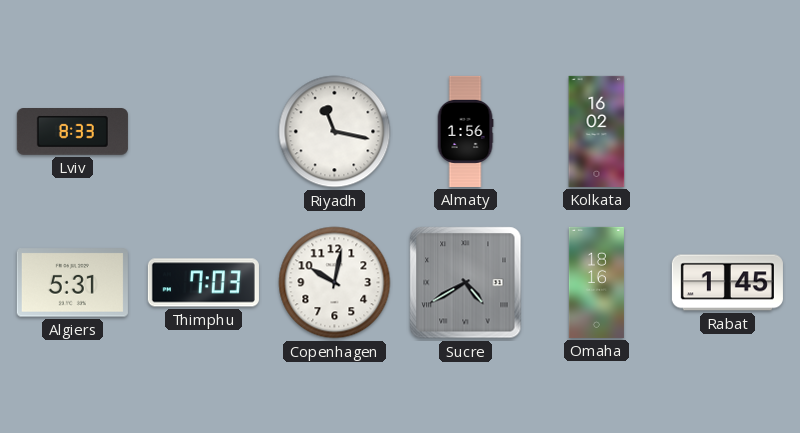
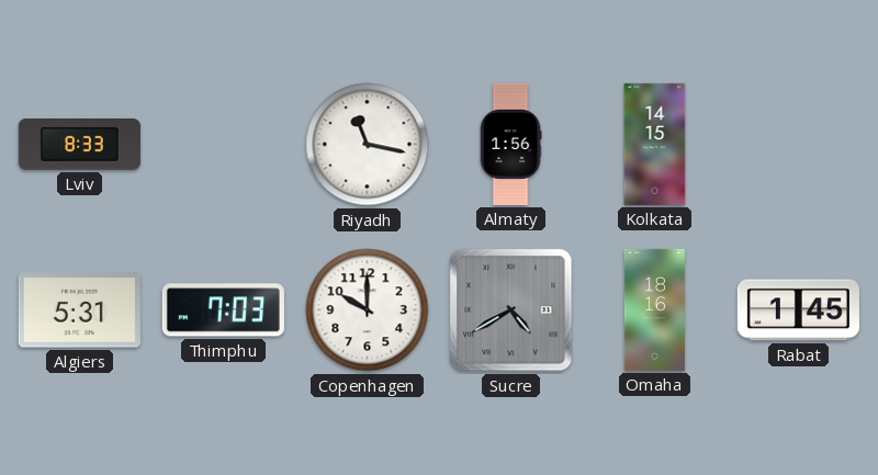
Kolkata: 16:02 -> 14:15
Copenhagen: 10:02 -> 10:00
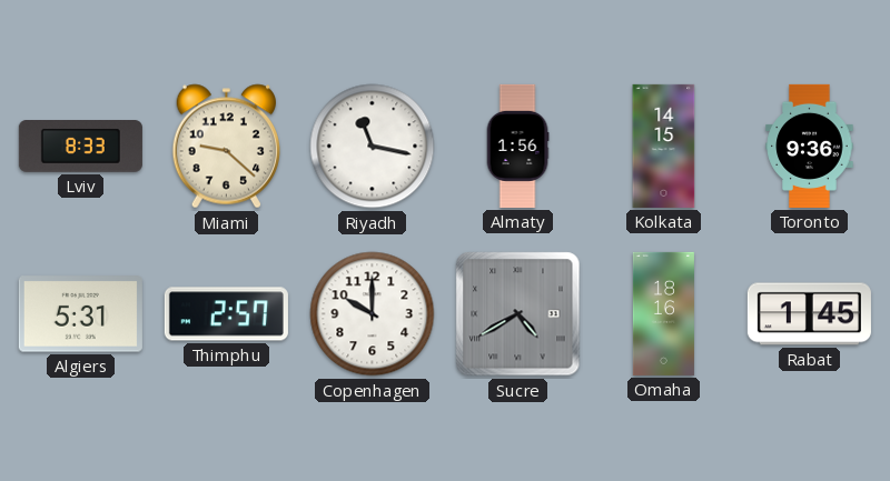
Miami: none -> 9:22
Toronto: none -> 9:36
Thimphu: 7:03 -> 2:57
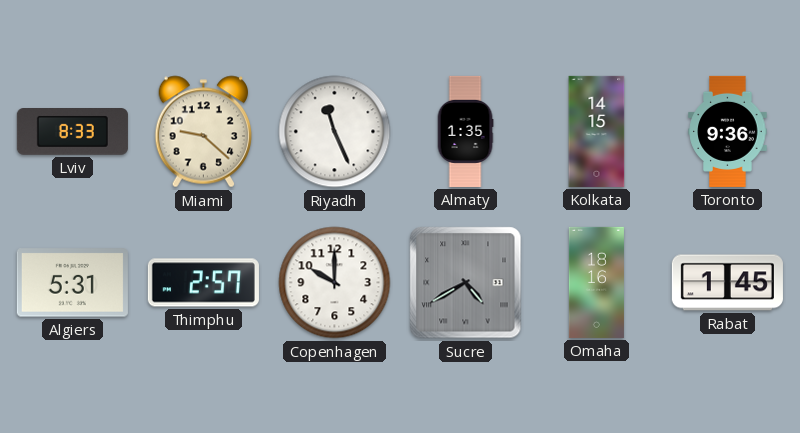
Riyadh: 11:17 -> 11:26
Almaty: 1:56 -> 1:35
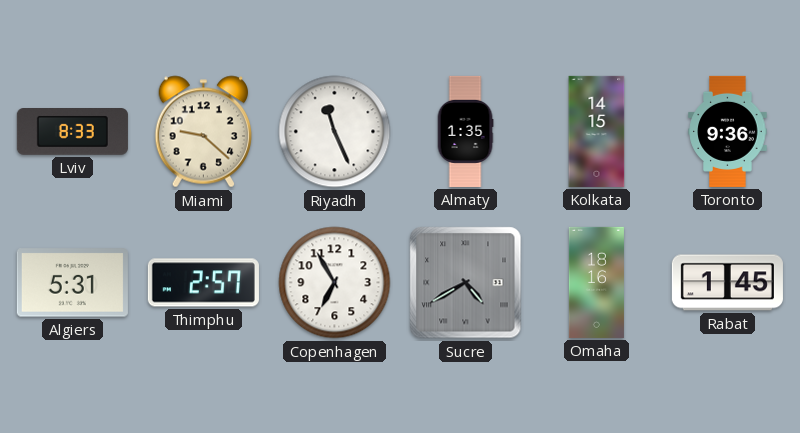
Copenhagen: 10:00 -> 6:55
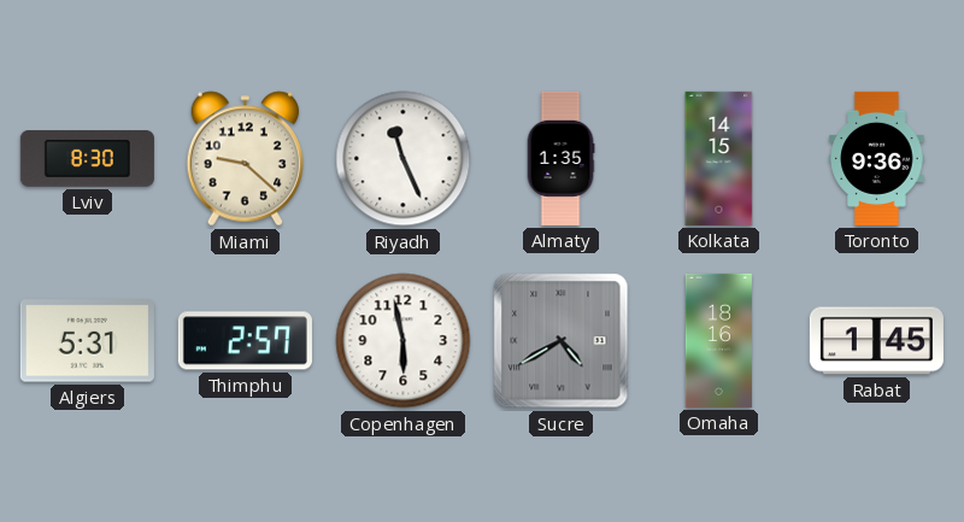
Lviv: 8:33 -> 8:30
Copenhagen: 6:55 -> 5:58
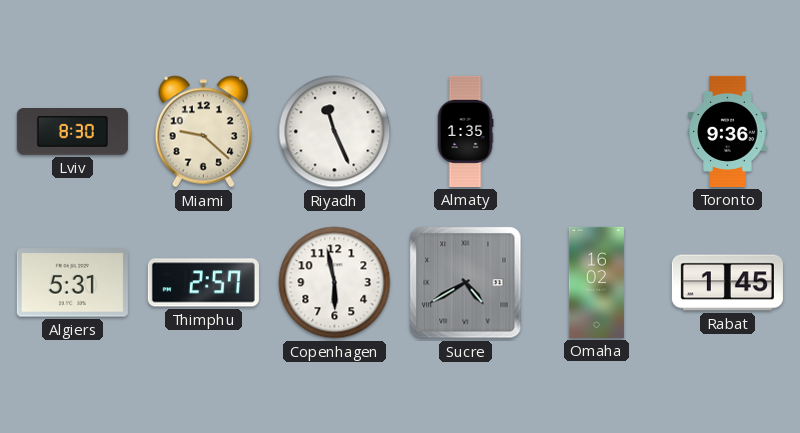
Kolkata: 14:15 -> none
Omaha: 18:16 -> 16:02
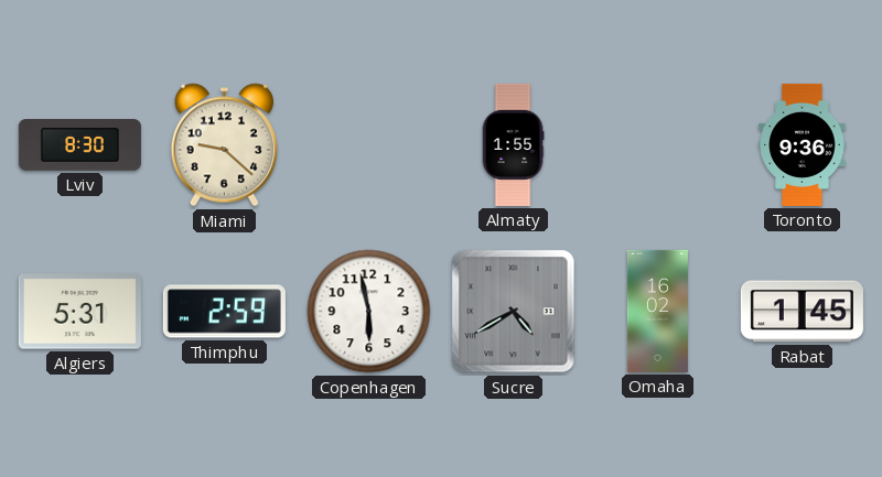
Riyadh: 11:26 -> none
Almaty: 1:35 -> 1:55
Thimphu: 2:57 -> 2:59
